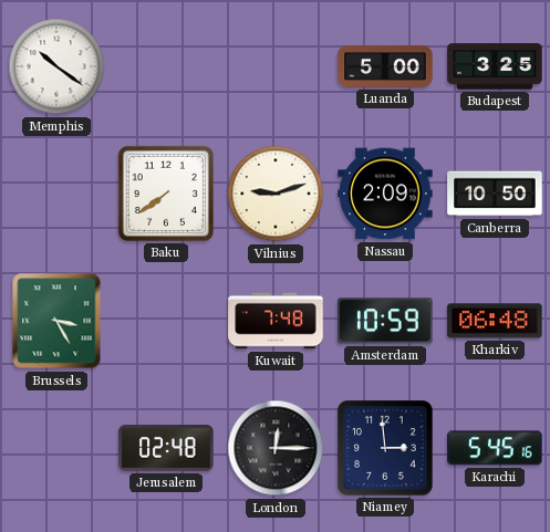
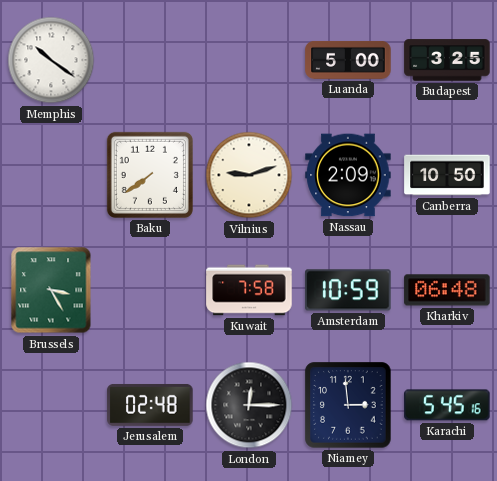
Kuwait: 7:48 -> 7:58
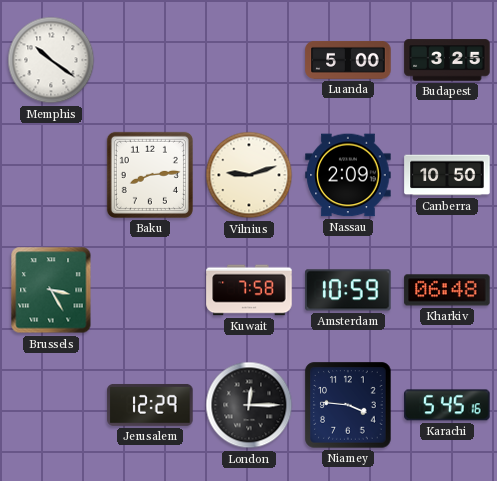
Baku: 7:39 -> 8:14
Jerusalem: 02:48 -> 12:29
Niamey: 2:59 -> 3:46
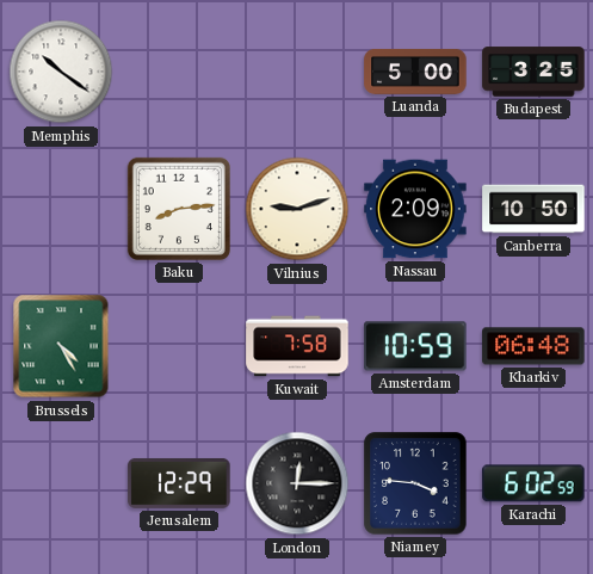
Brussels: 3:25 -> 4:25
Karachi: 5:45 -> 6:02
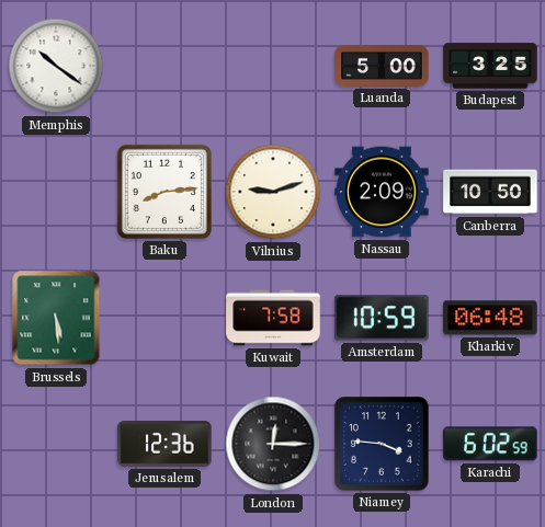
Brussels: 4:25 -> 5:29
Jerusalem: 12:29 -> 12:36
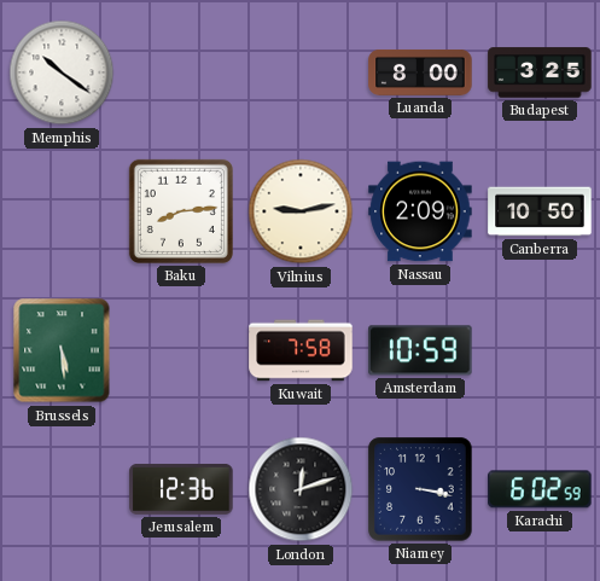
Luanda: 5:00 -> 8:00
Vilnius: 9:12 -> 9:13
Kharkiv: 06:48 -> none
London: 12:15 -> 12:12
Niamey: 3:46 -> 3:17
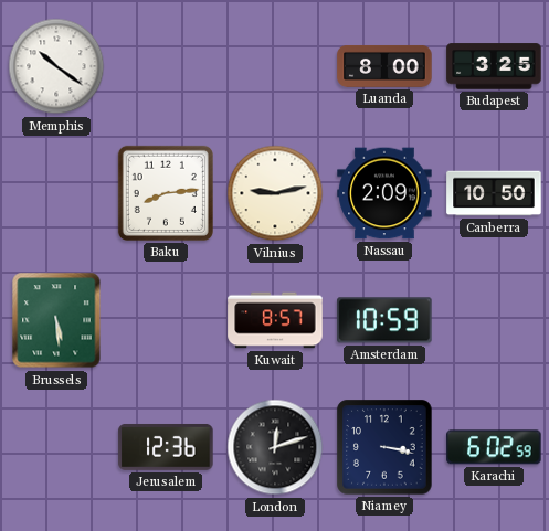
Kuwait: 7:58 -> 8:57
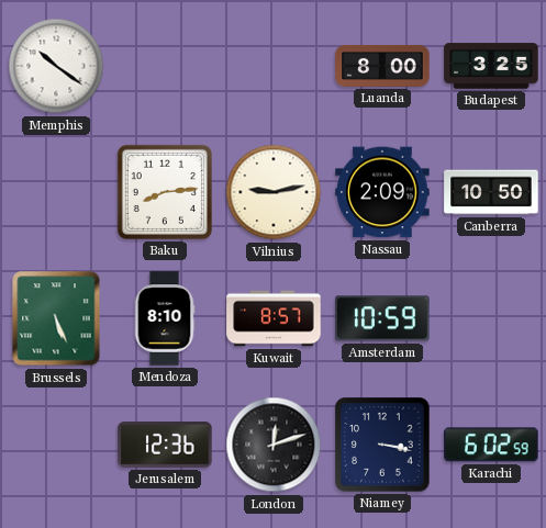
Brussels: 5:29 -> 5:26
Mendoza: none -> 8:10
